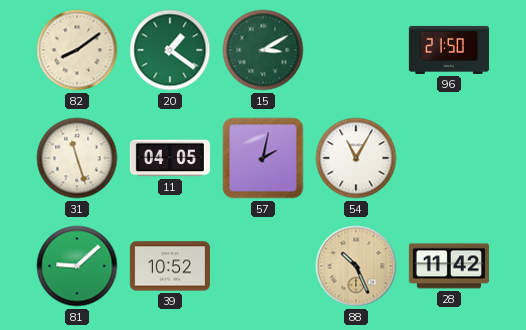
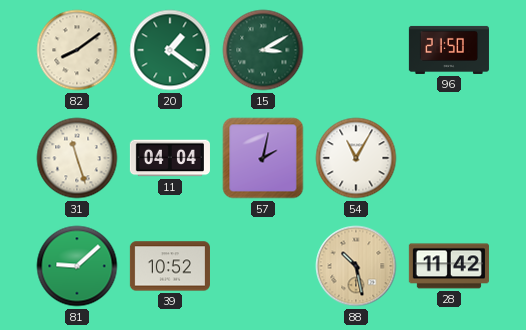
11: 04:05 -> 04:04
88: 10:26 -> 10:28
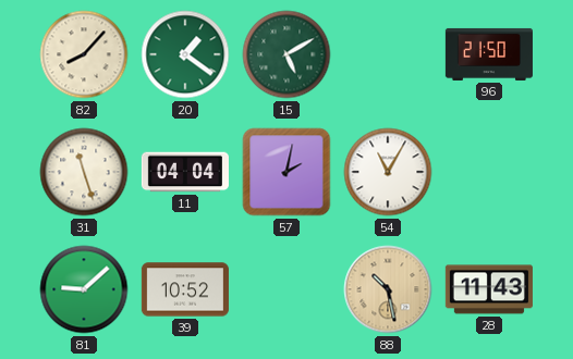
82: 8:09 -> 8:07
15: 3:10 -> 5:10
28: 11:42 -> 11:43
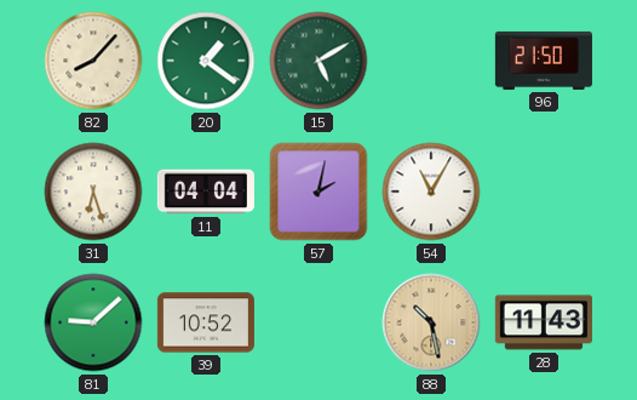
31: 11:27 -> 6:27
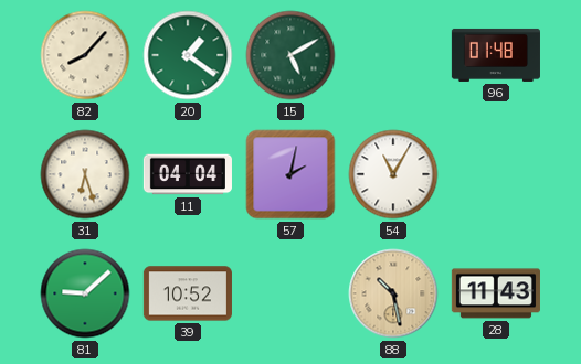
96: 21:50 -> 01:48
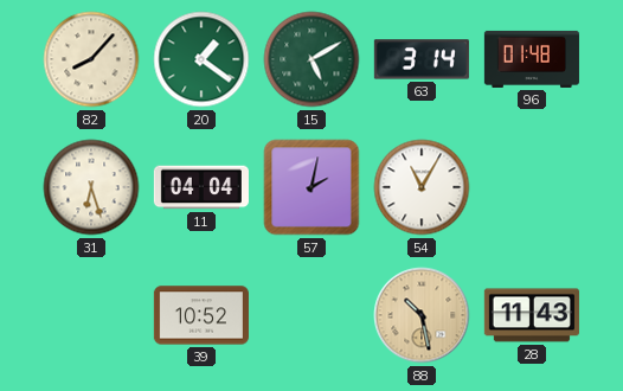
63: none -> 3:14
81: 9:08 -> none
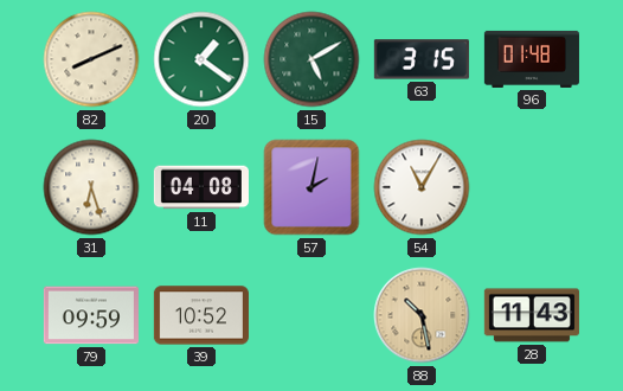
82: 8:07 -> 8:11
63: 3:14 -> 3:15
11: 04:04 -> 04:08
79: none -> 09:59
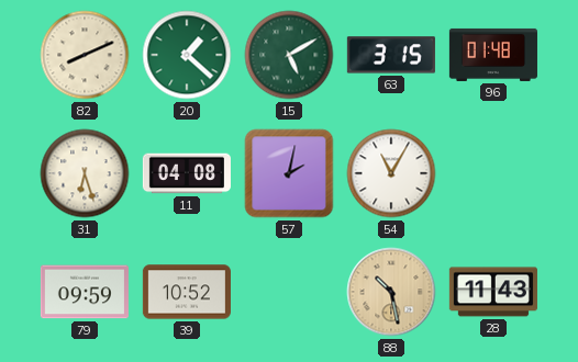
20: 1:21 -> 1:22
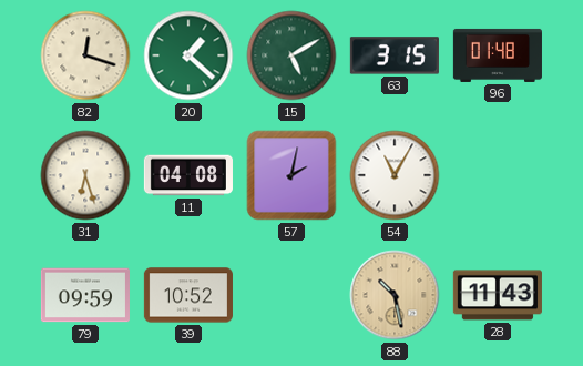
82: 8:11 -> 12:18
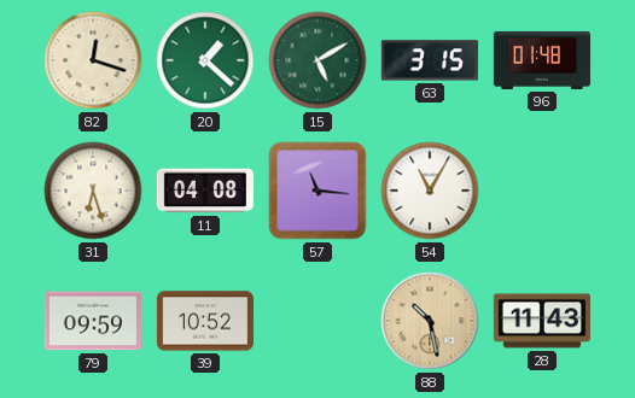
57: 2:02 -> 11:16
